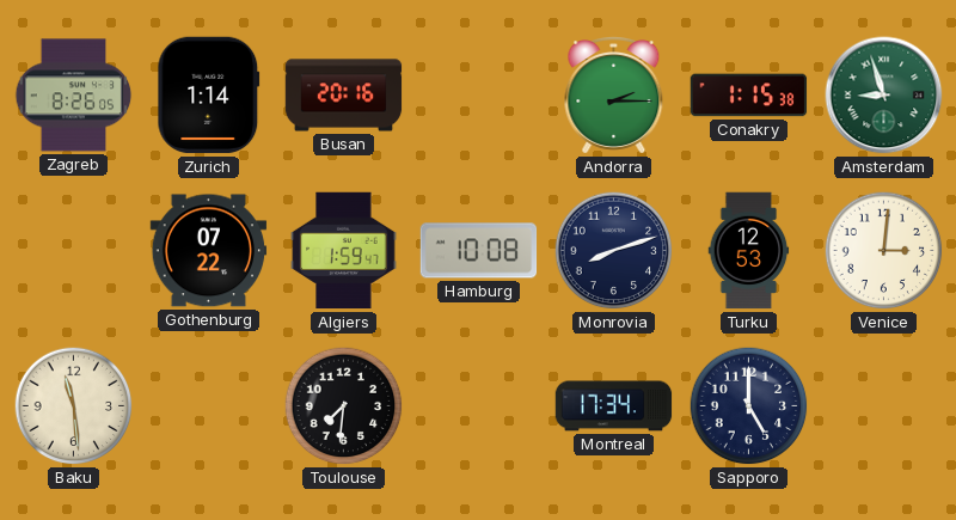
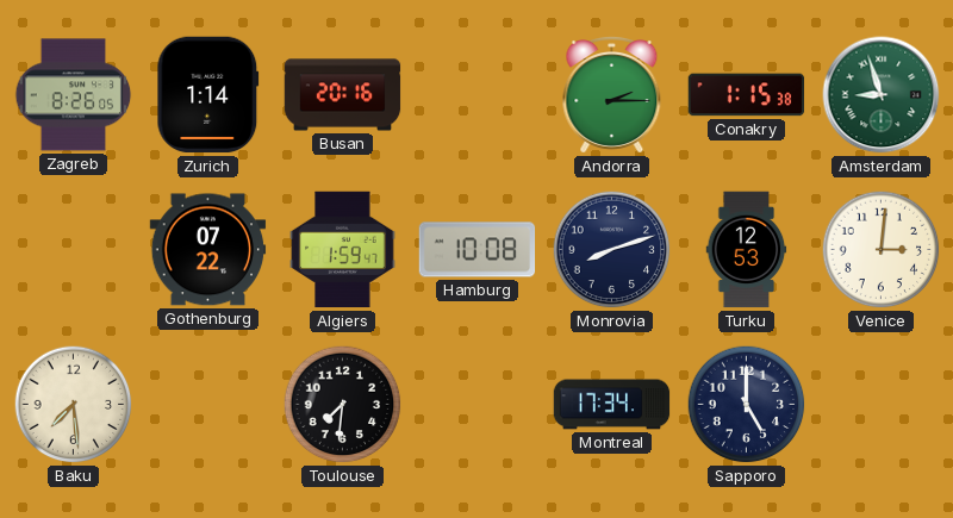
Baku: 11:29 -> 7:29
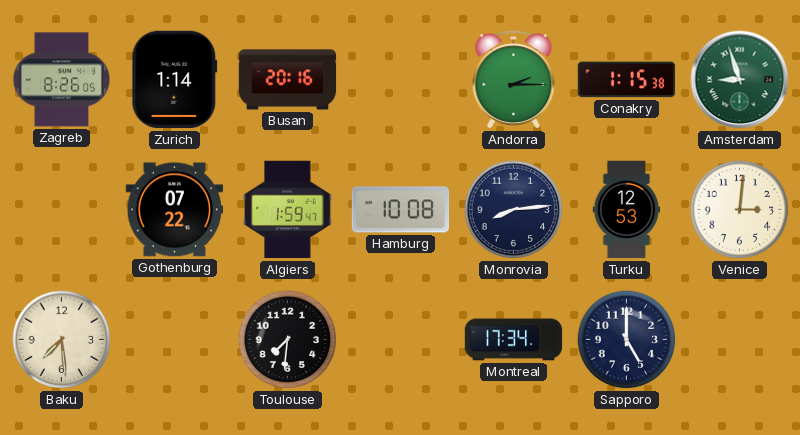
Monrovia: 8:12 -> 8:14
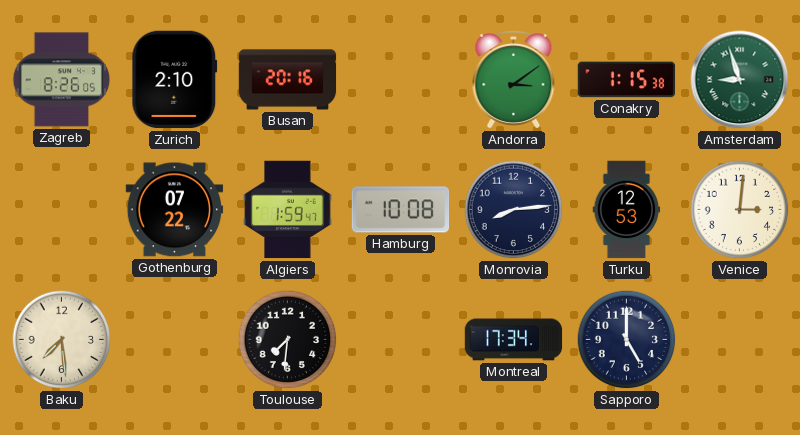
Zurich: 1:14 -> 2:10
Andorra: 2:15 -> 3:09
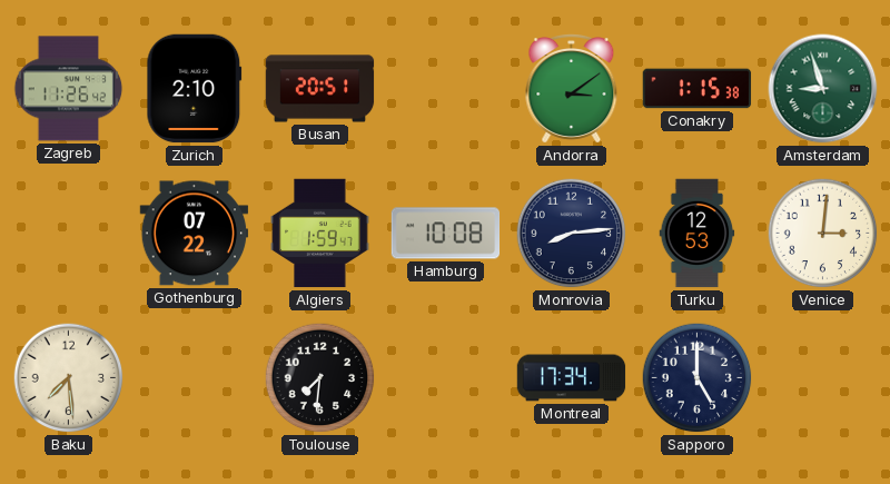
Zagreb: 8:26 -> 11:26
Busan: 20:16 -> 20:51
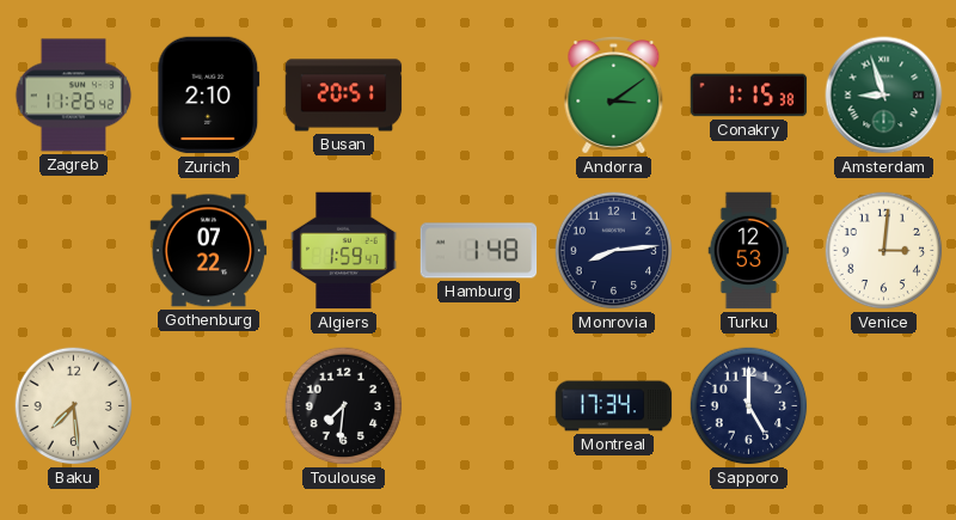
Hamburg: 10:08 -> 1:48
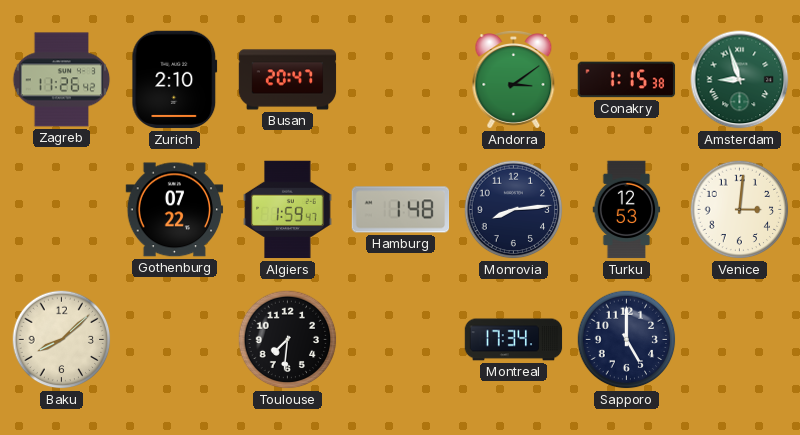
Busan: 20:51 -> 20:47
Baku: 7:29 -> 8:08
